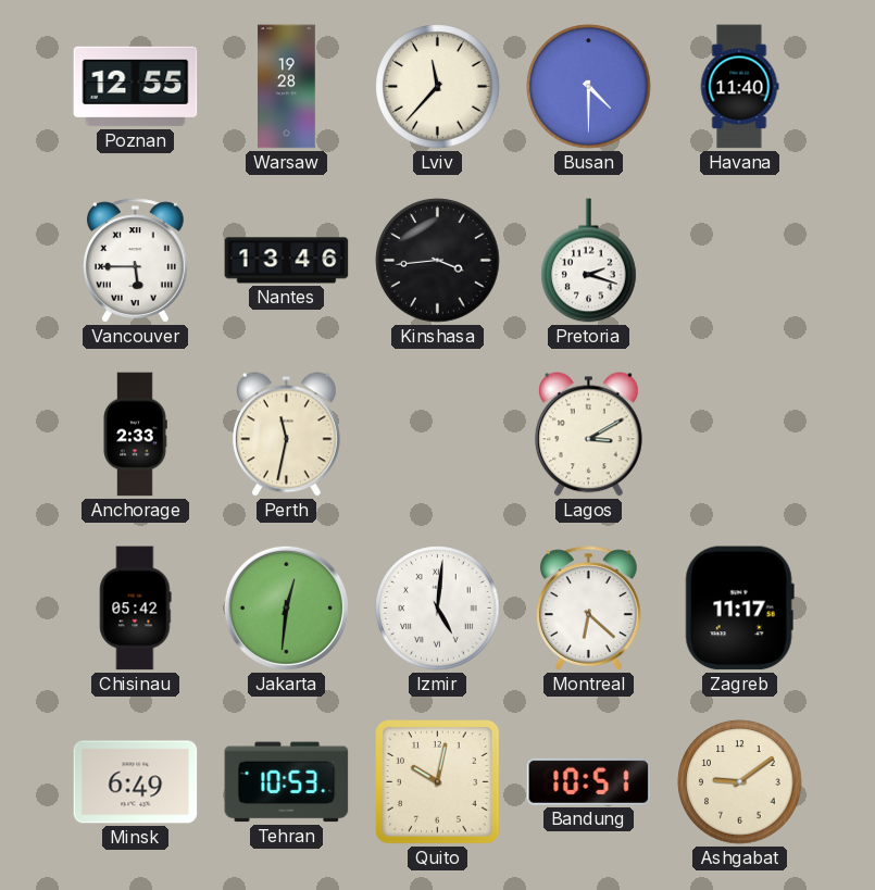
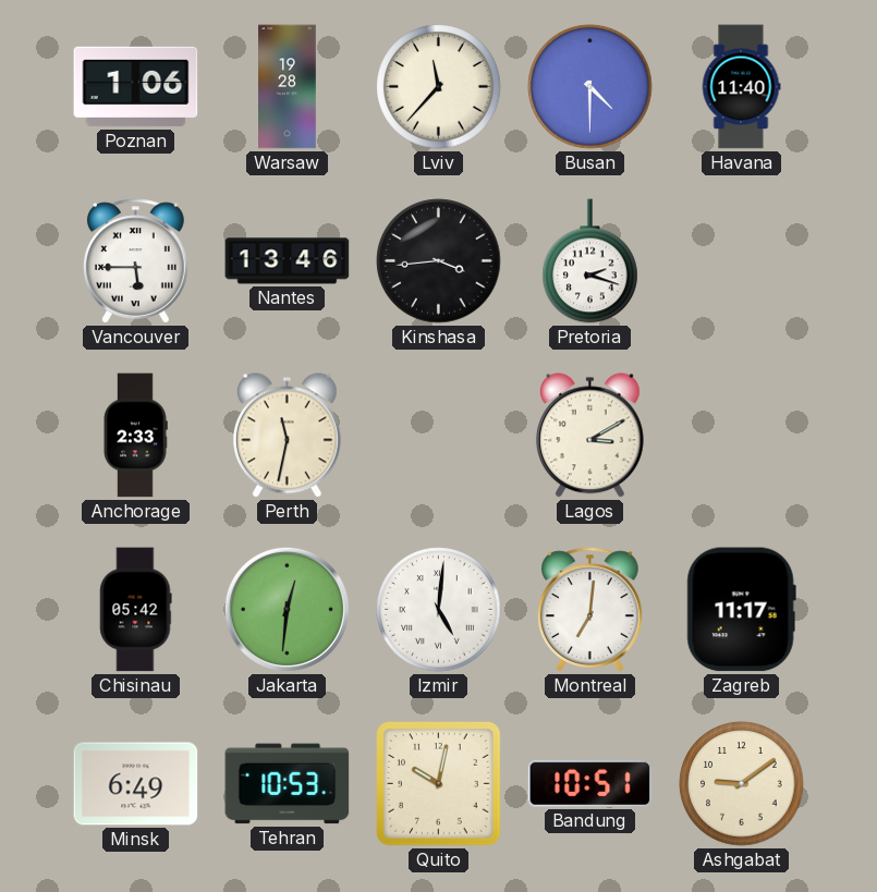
Poznan: 12:55 -> 1:06
Montreal: 6:22 -> 7:01
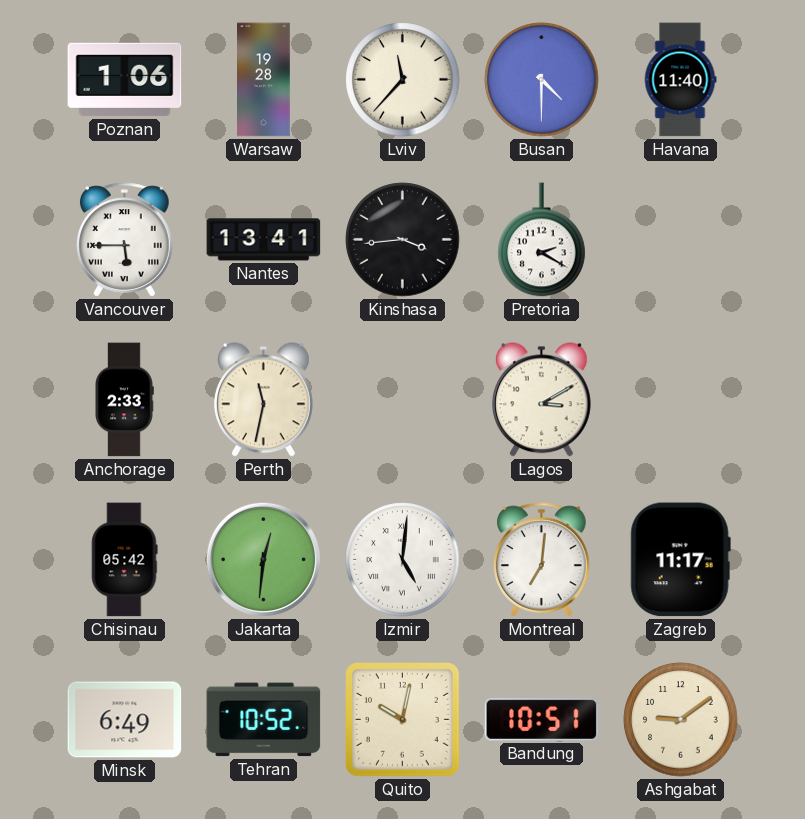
Nantes: 13:46 -> 13:41
Pretoria: 2:18 -> 2:20
Tehran: 10:53 -> 10:52
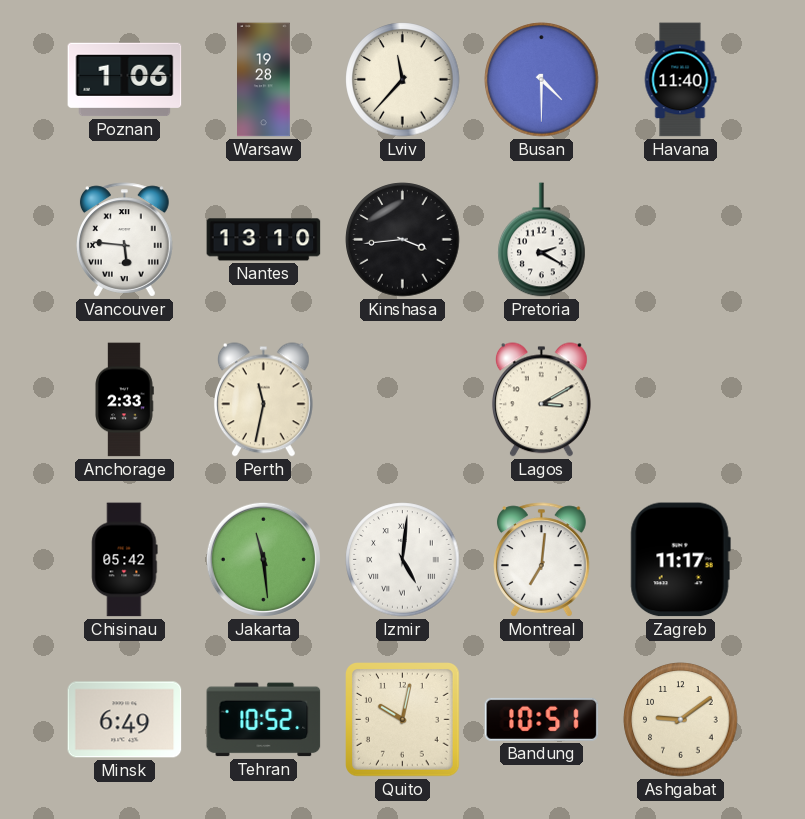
Vancouver: 5:45 -> 5:46
Nantes: 13:41 -> 13:10
Jakarta: 12:31 -> 11:29
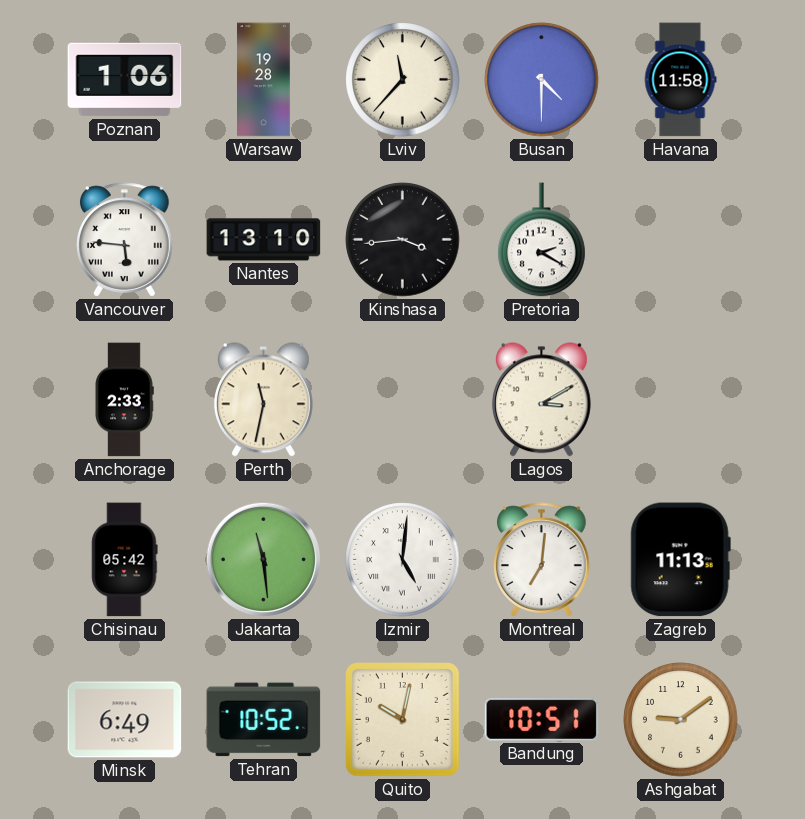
Havana: 11:40 -> 11:58
Zagreb: 11:17 -> 11:13
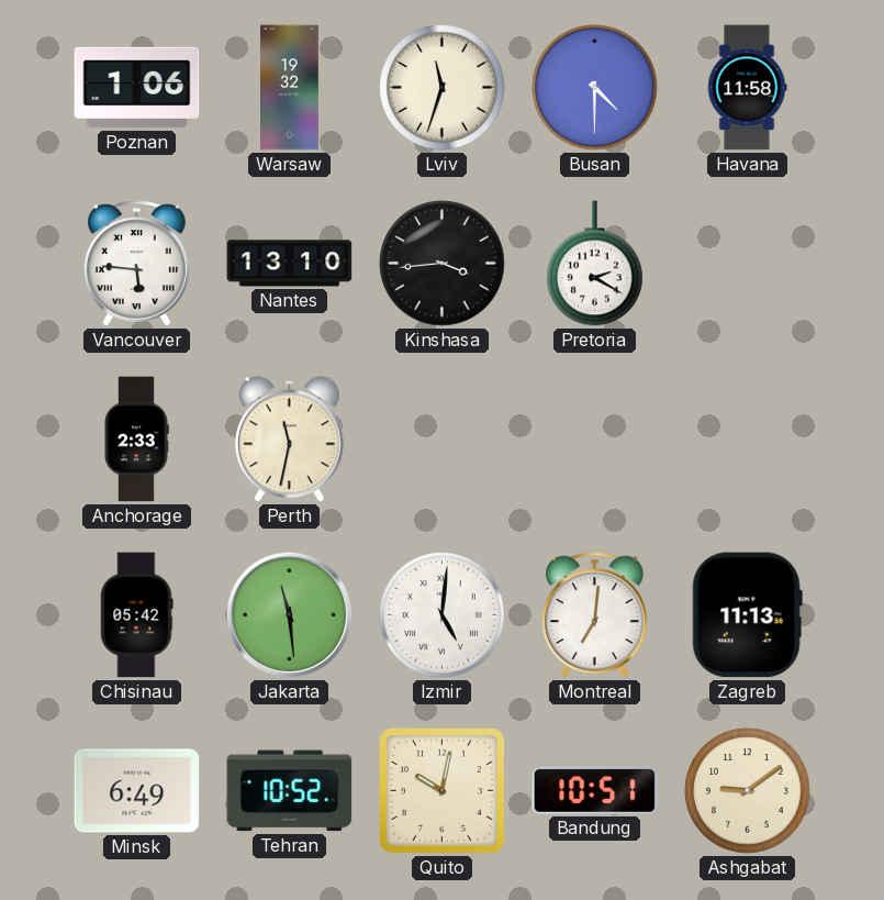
Warsaw: 19:28 -> 19:32
Lviv: 11:37 -> 11:33
Lagos: 3:10 -> none
